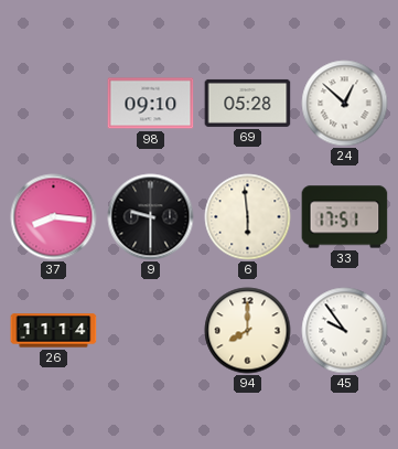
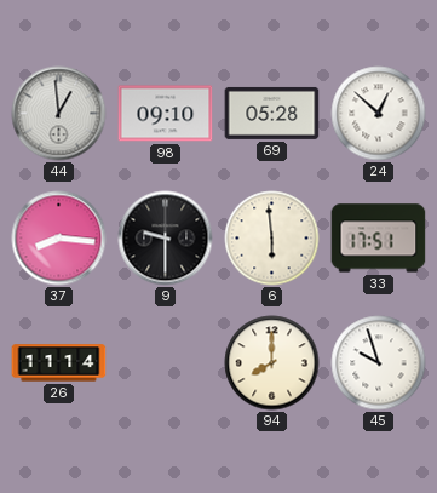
44: none -> 12:59
45: 9:54 -> 9:57
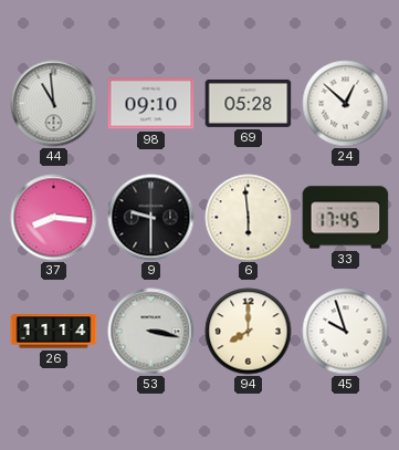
44: 12:59 -> 10:59
33: 17:51 -> 17:45
53: none -> 3:17
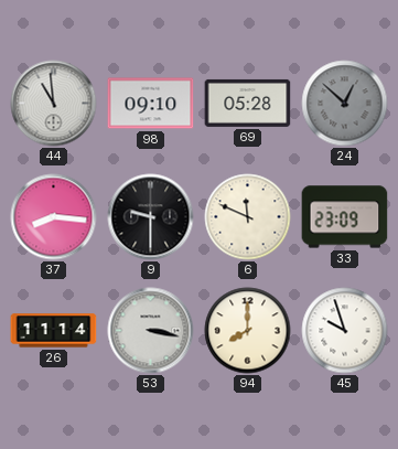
24 dial: white -> grey
6: 5:59 -> 11:49
33: 17:45 -> 23:09
